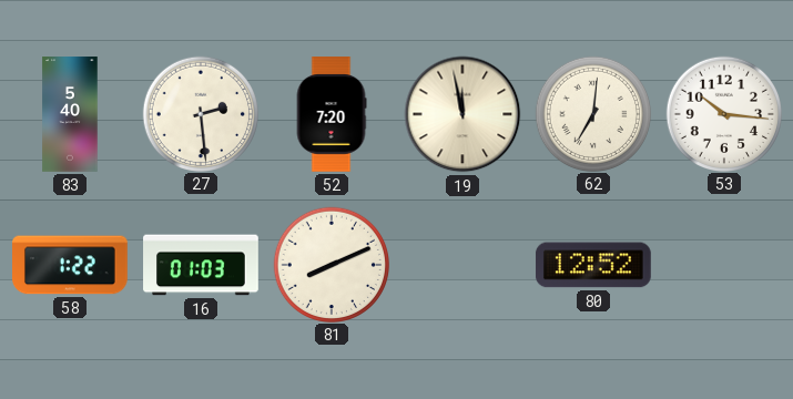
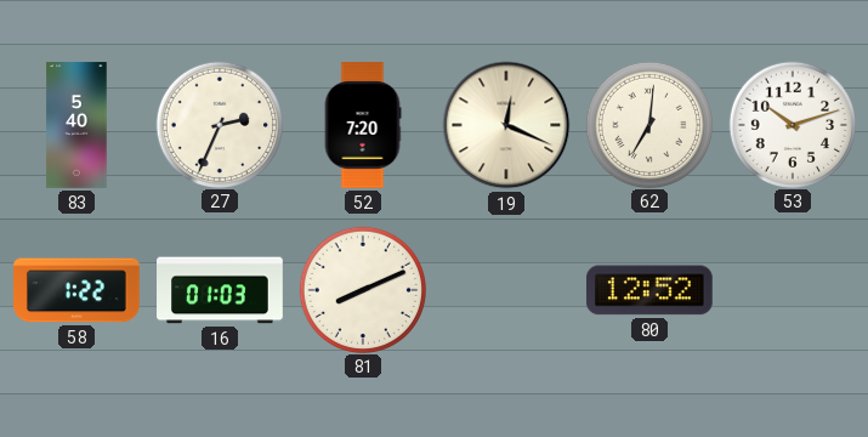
27: 2:29 -> 2:34
19: 11:58 -> 12:19
53: 10:16 -> 10:12
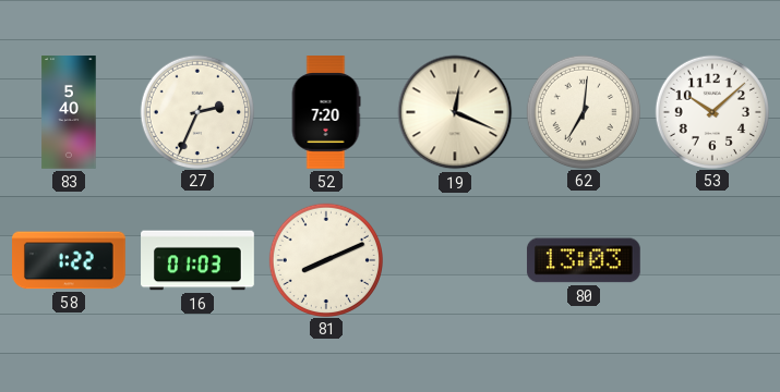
53: 10:12 -> 10:08
80: 12:52 -> 13:03
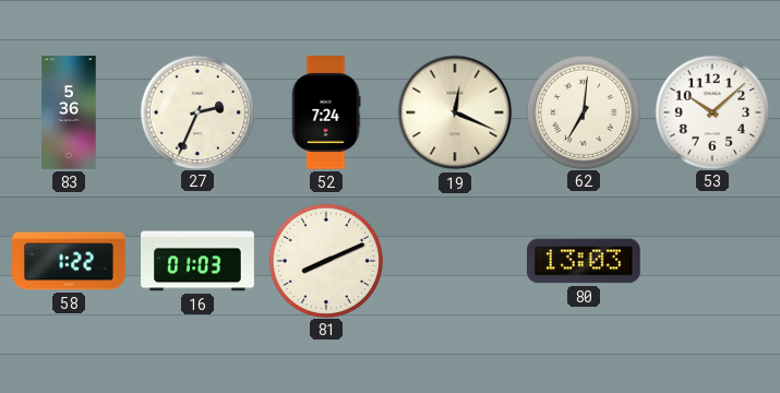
83: 5:40 -> 5:36
52: 7:20 -> 7:24
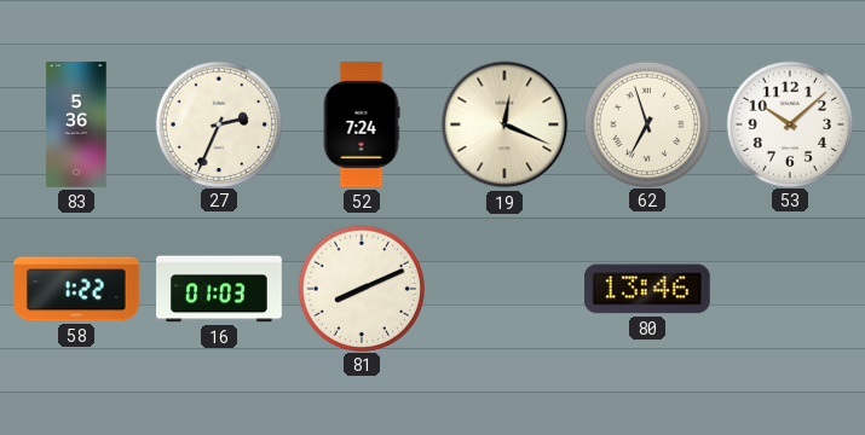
62: 7:01 -> 6:57
80: 13:03 -> 13:46
